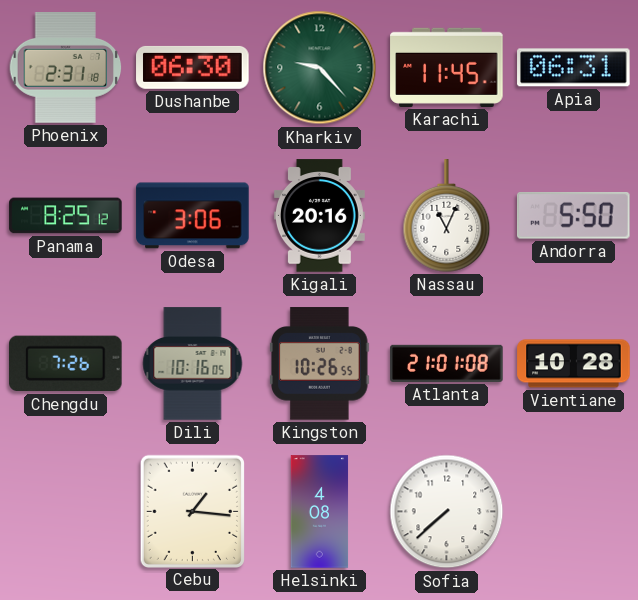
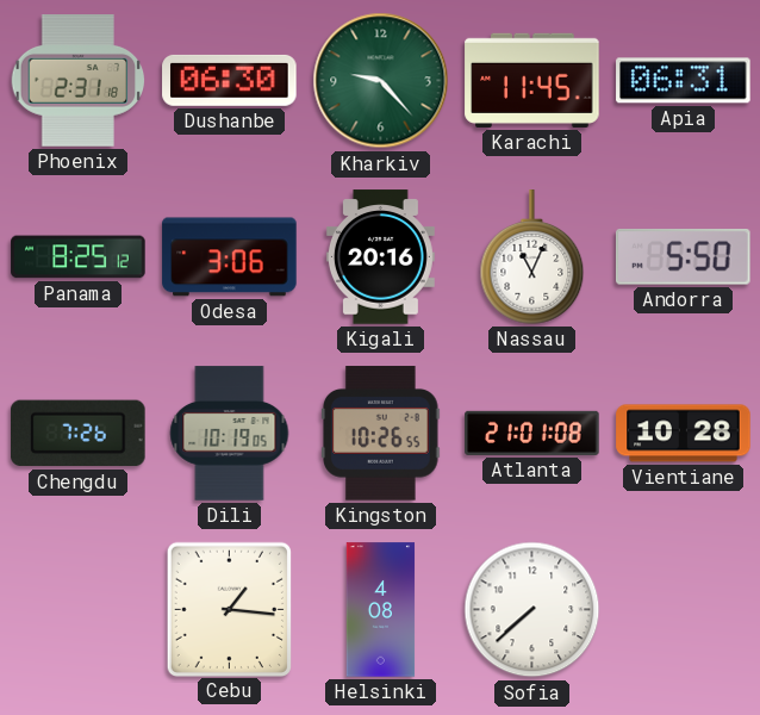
Dili: 10:16 -> 10:19
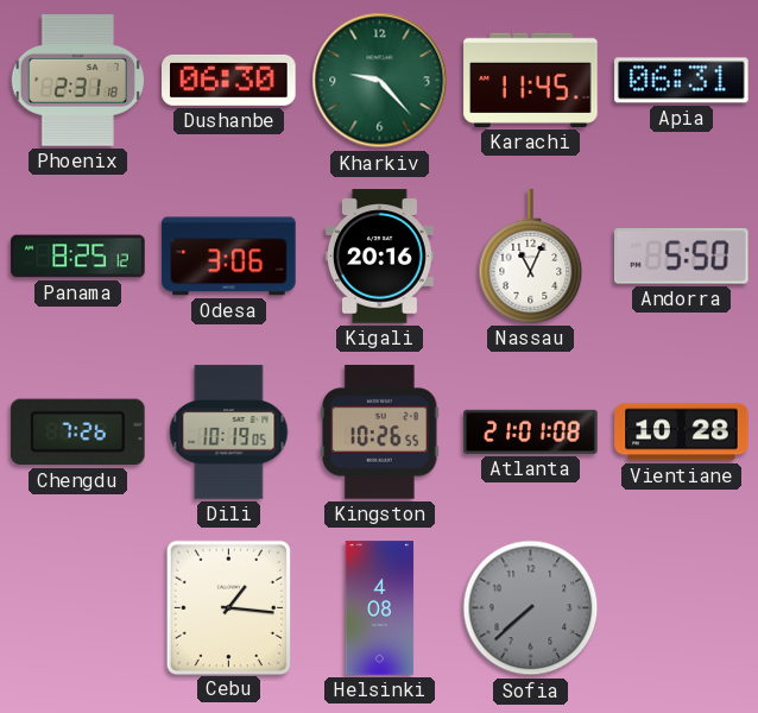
Sofia dial: white -> grey
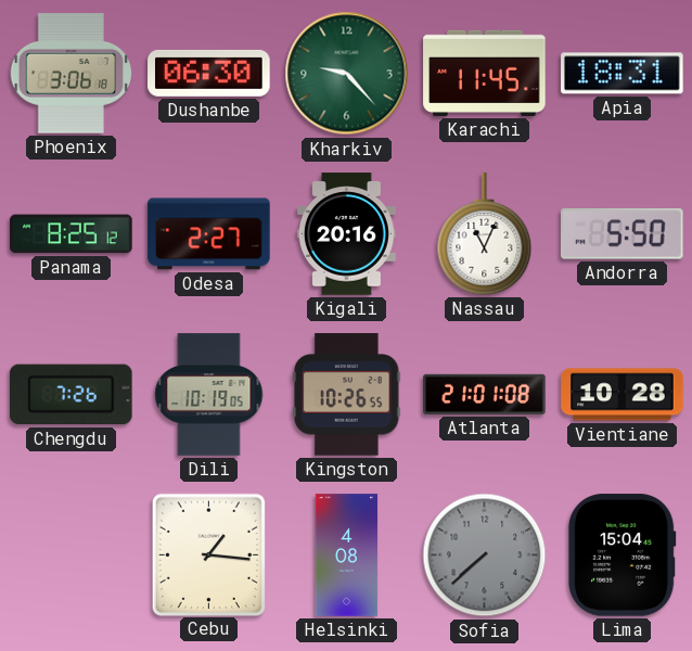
Phoenix: 2:31 -> 3:06
Apia: 06:31 -> 18:31
Odesa: 3:06 -> 2:27
Lima: none -> 15:04
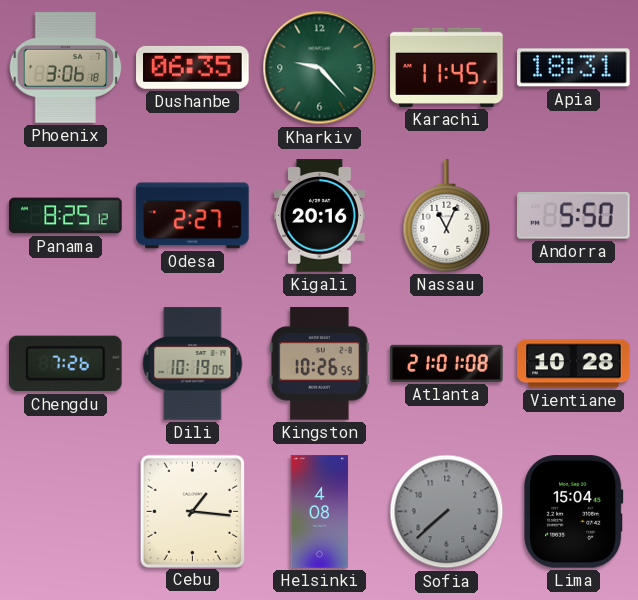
Dushanbe: 06:30 -> 06:35
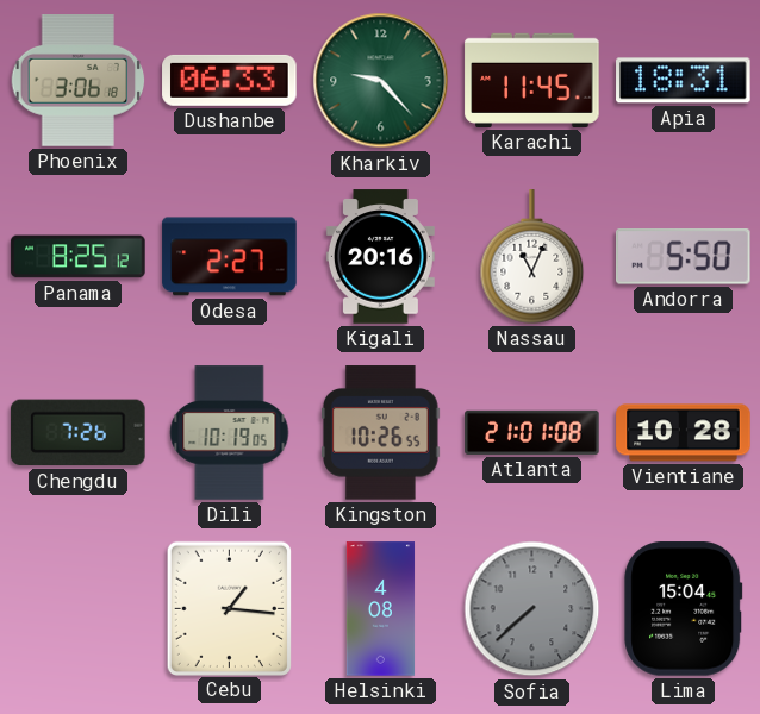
Dushanbe: 06:35 -> 06:33
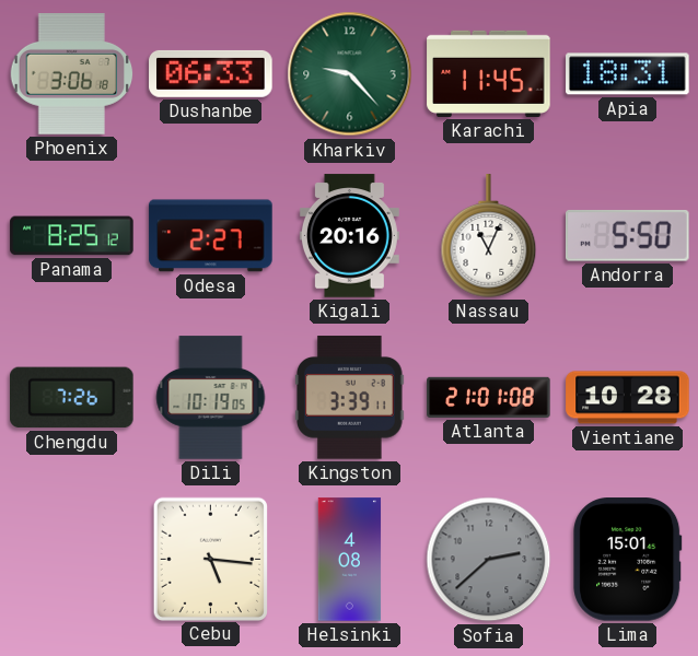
Kingston: 10:26 -> 3:39
Cebu: 1:16 -> 5:16
Sofia: 7:38 -> 2:38
Lima: 15:04 -> 15:01
